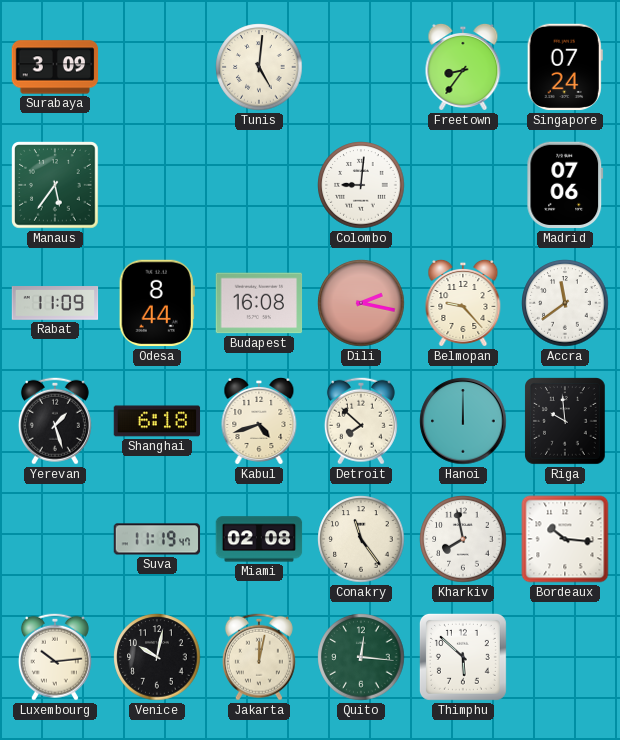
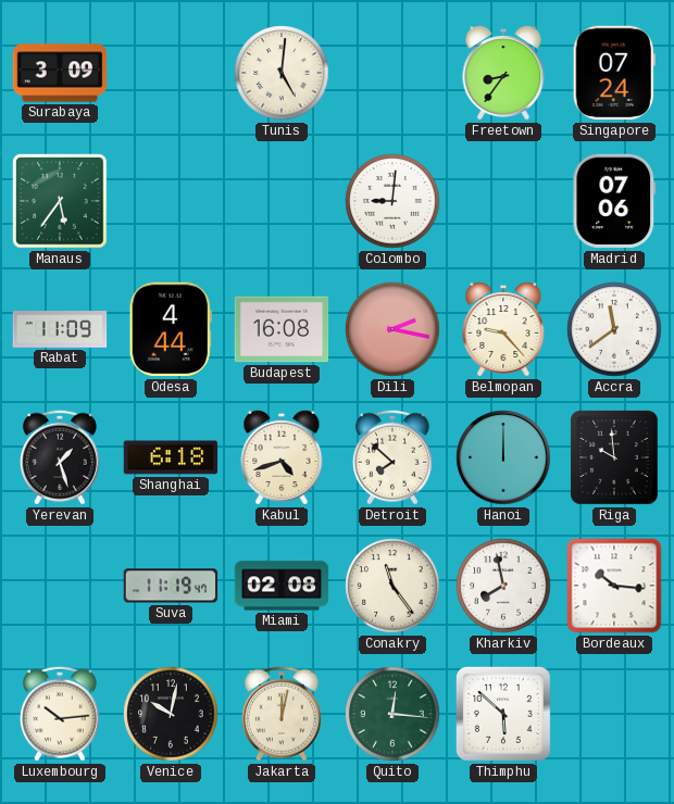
Odesa: 8:44 -> 4:44
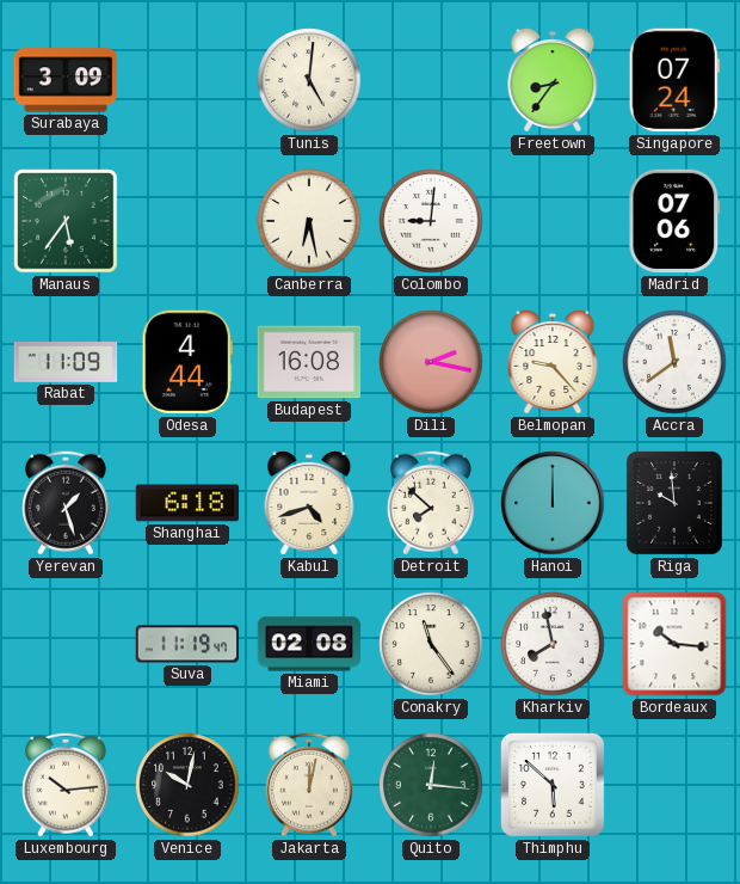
Canberra: none -> 6:28
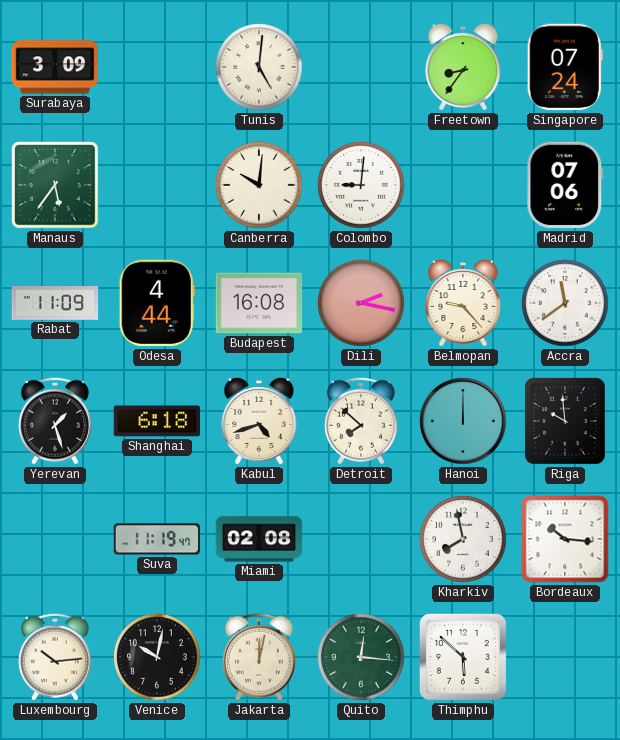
Canberra: 6:28 -> 10:01
Conakry: 11:24 -> none
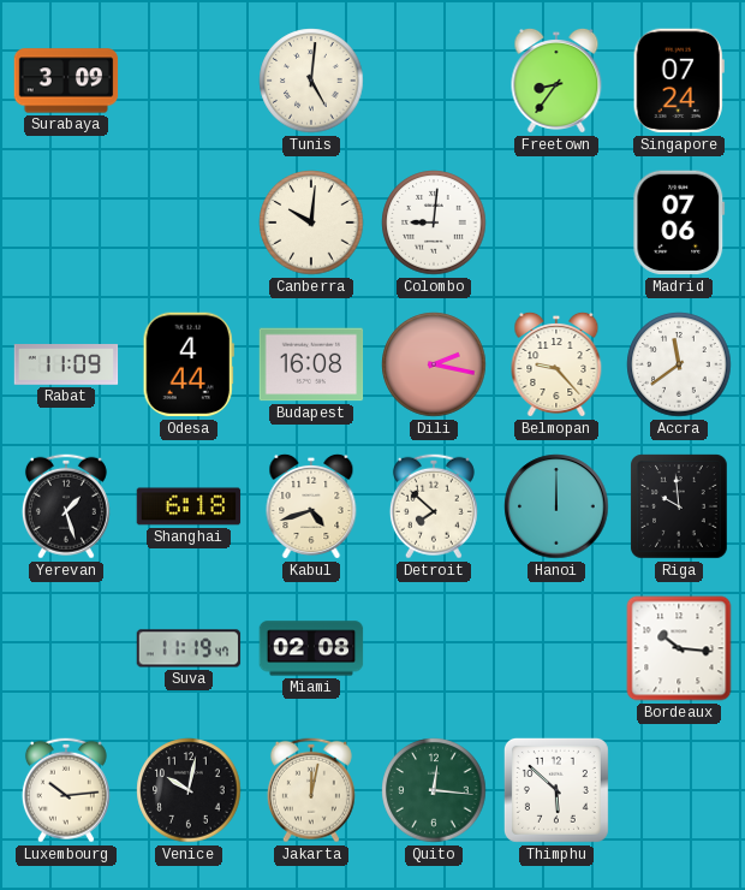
Manaus: 5:36 -> none
Kharkiv: 7:58 -> none
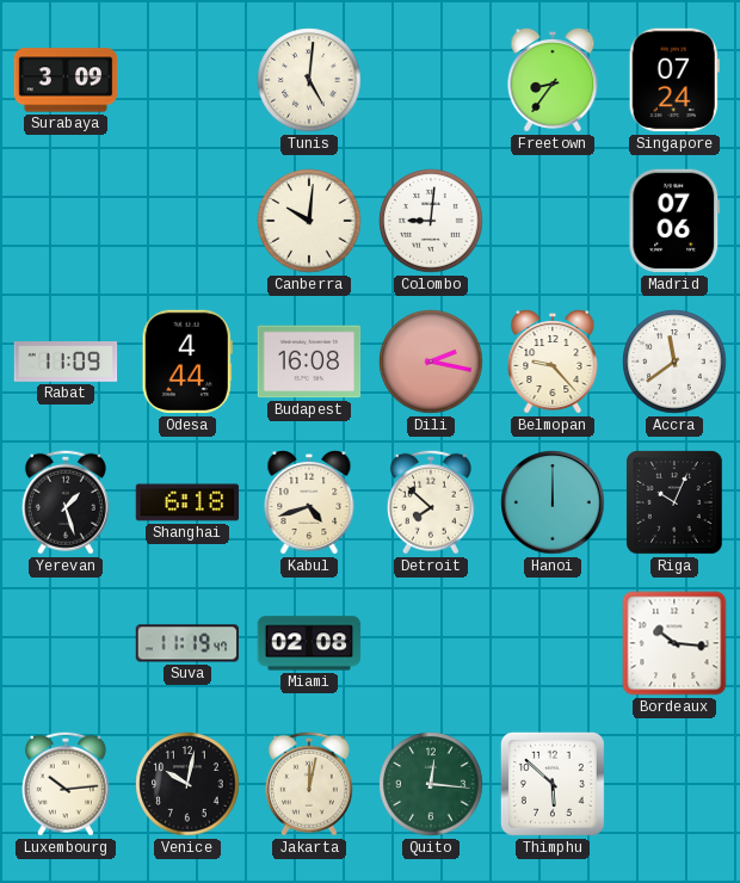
Riga: 9:59 -> 10:04
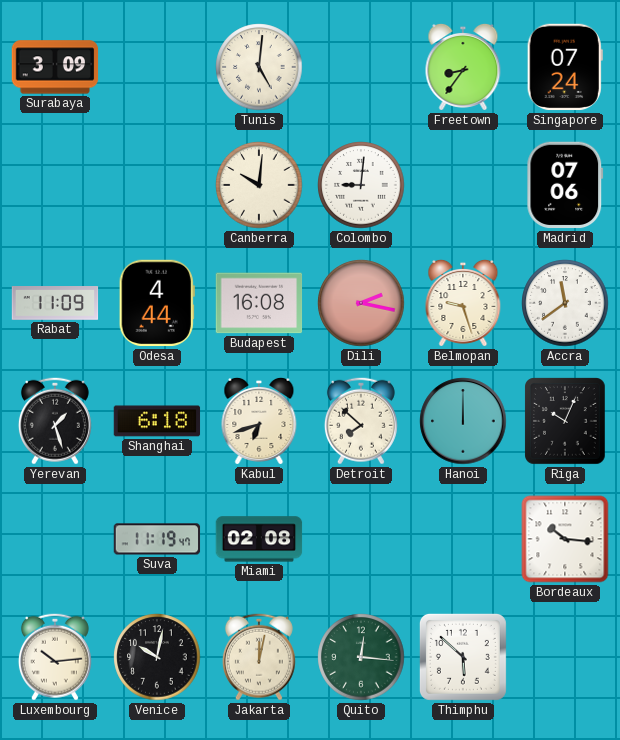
Belmopan: 9:23 -> 9:27
Kabul: 4:42 -> 6:42
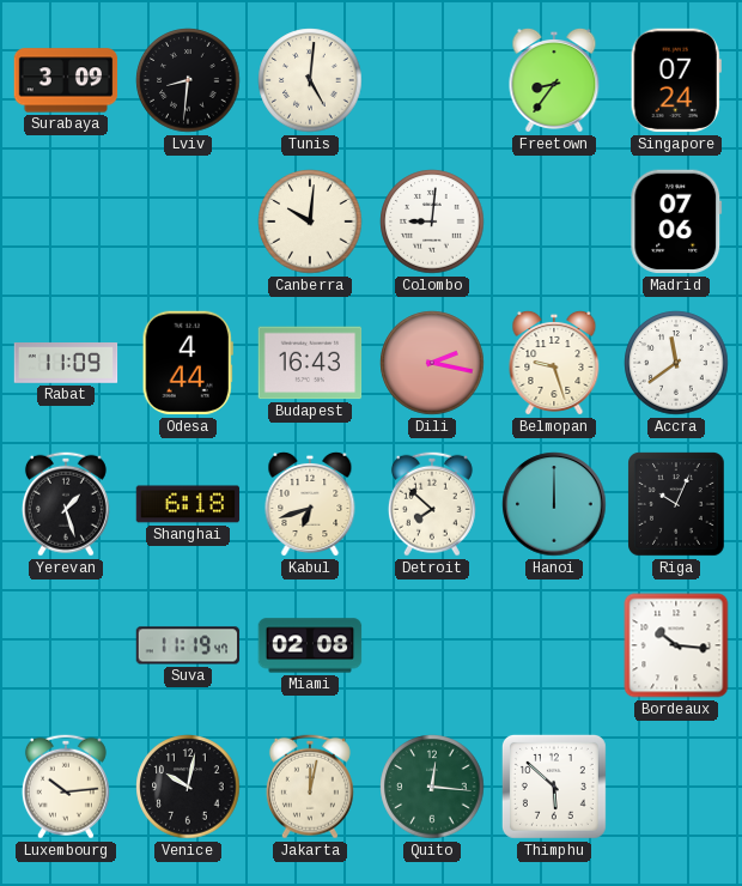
Lviv: none -> 8:31
Budapest: 16:08 -> 16:43
